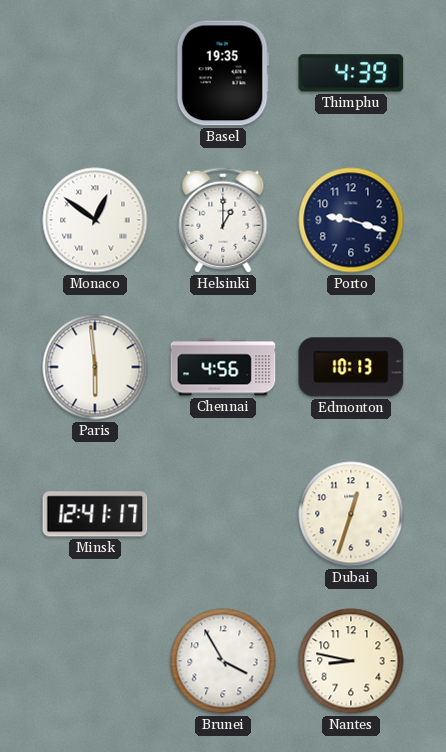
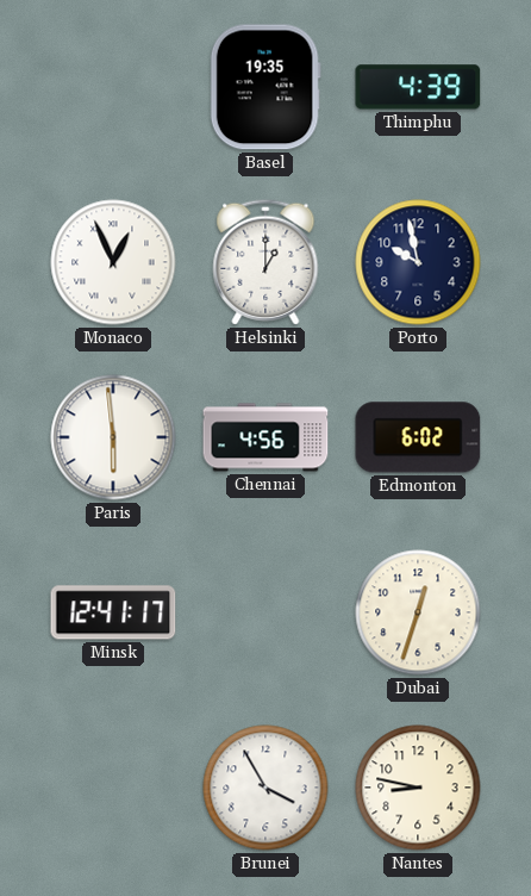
Monaco: 12:51 -> 12:56
Porto: 9:18 -> 9:58
Edmonton: 10:13 -> 6:02
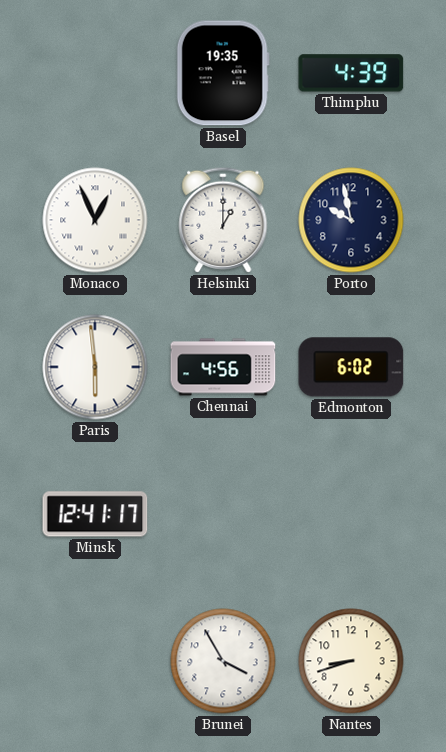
Dubai: 12:33 -> none
Nantes: 8:47 -> 8:42
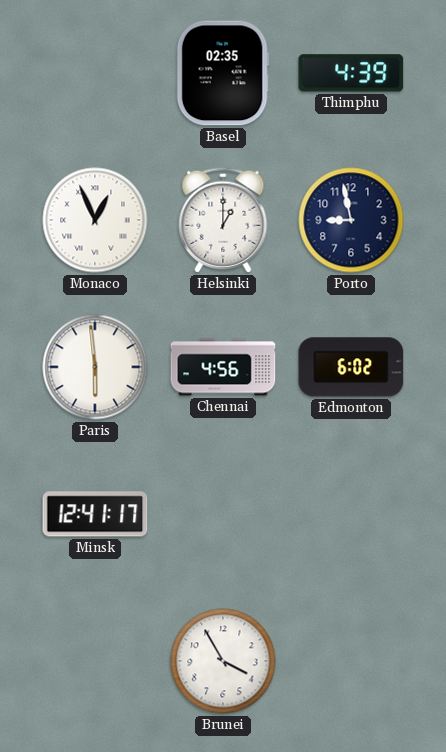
Basel: 19:35 -> 02:35
Porto: 9:58 -> 8:58
Nantes: 8:42 -> none
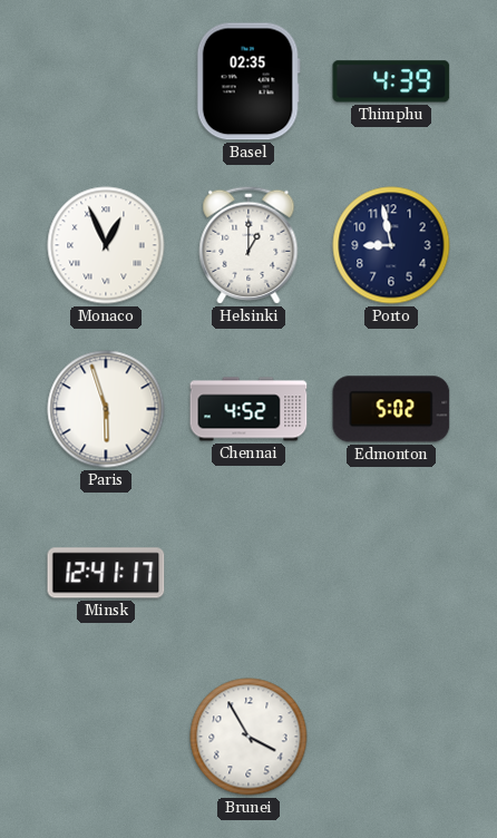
Paris: 5:59 -> 5:57
Chennai: 4:56 -> 4:52
Edmonton: 6:02 -> 5:02
